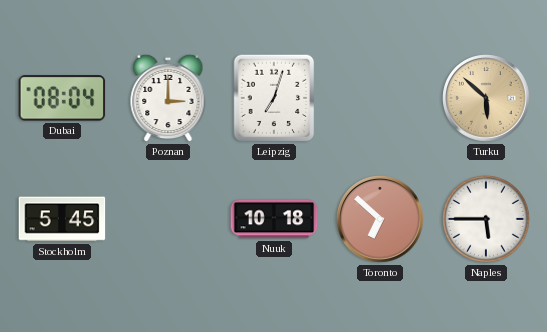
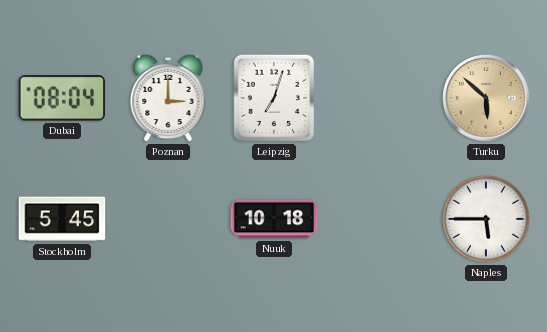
Toronto: 6:52 -> none
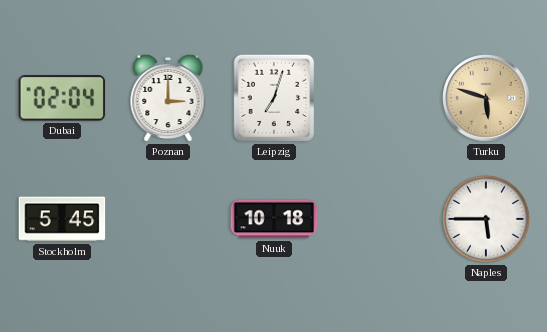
Dubai: 08:04 -> 02:04
Turku: 5:52 -> 5:48
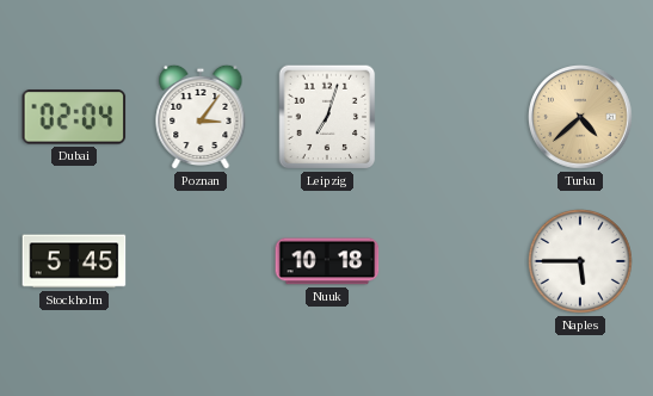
Poznan: 3:00 -> 3:06
Turku: 5:48 -> 4:38
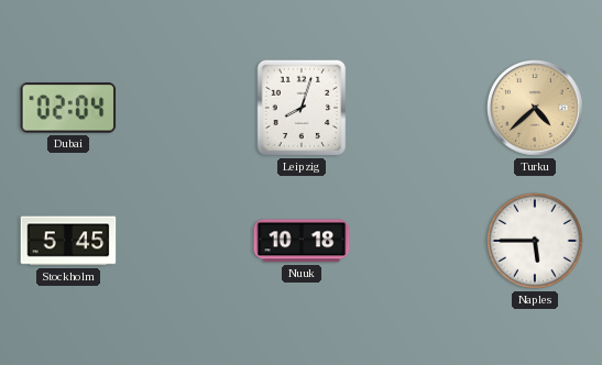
Poznan: 3:06 -> none
Leipzig: 7:03 -> 8:03
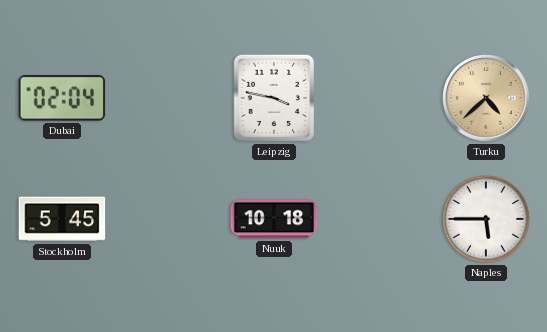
Leipzig: 8:03 -> 3:47
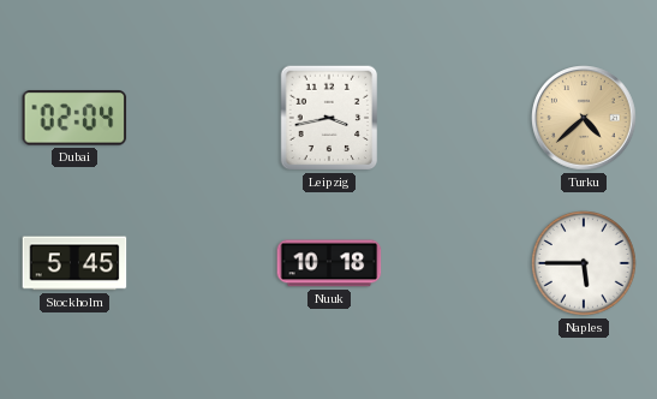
Leipzig: 3:47 -> 3:43
